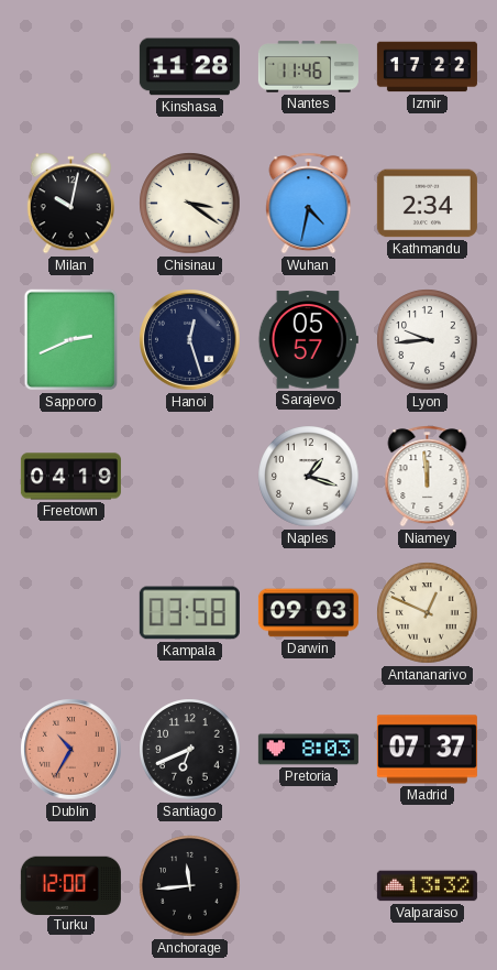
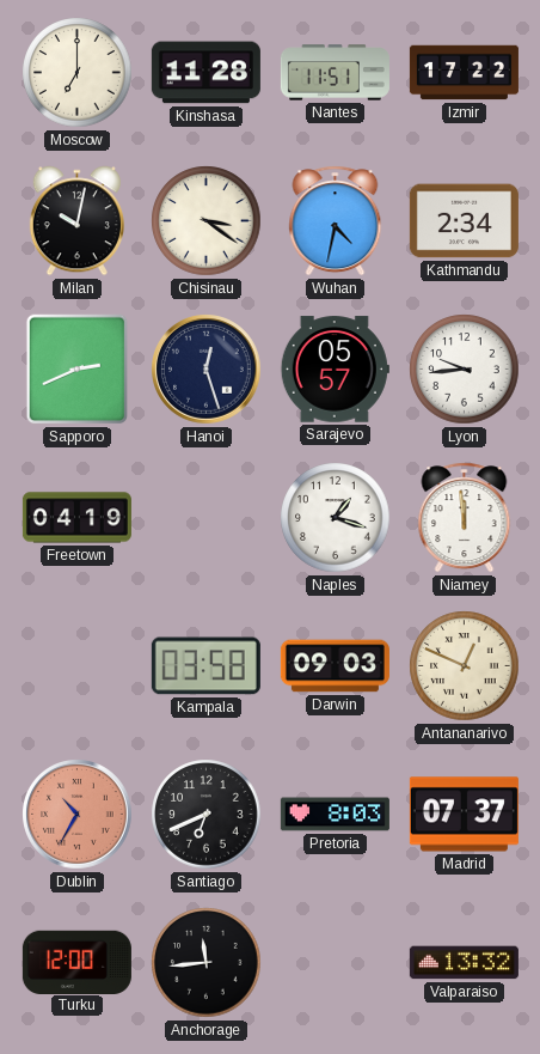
Moscow: none -> 7:00
Nantes: 11:46 -> 11:51
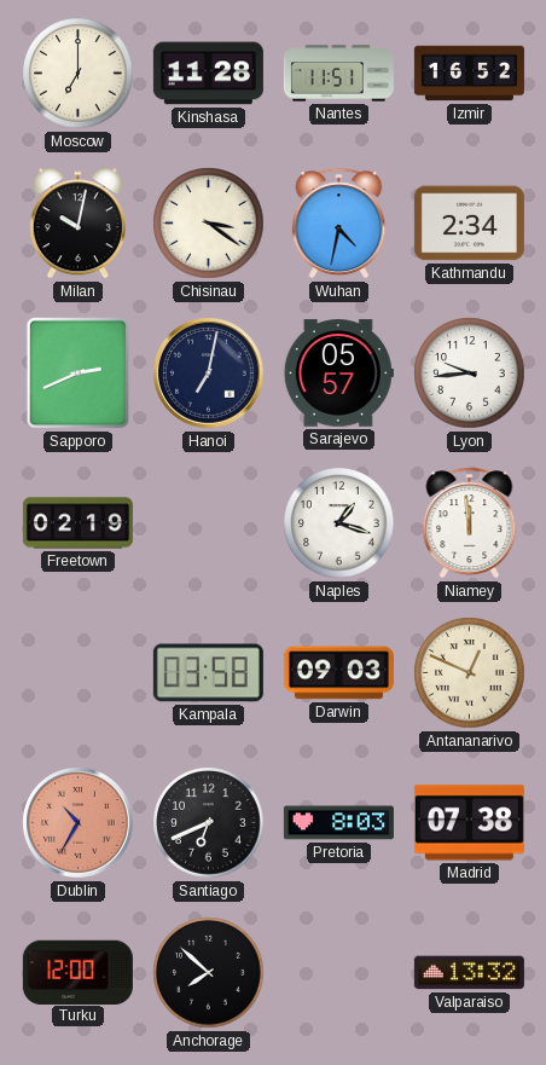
Izmir: 17:22 -> 16:52
Hanoi: 12:27 -> 7:02
Freetown: 04:19 -> 02:19
Madrid: 07:37 -> 07:38
Anchorage: 11:44 -> 7:52
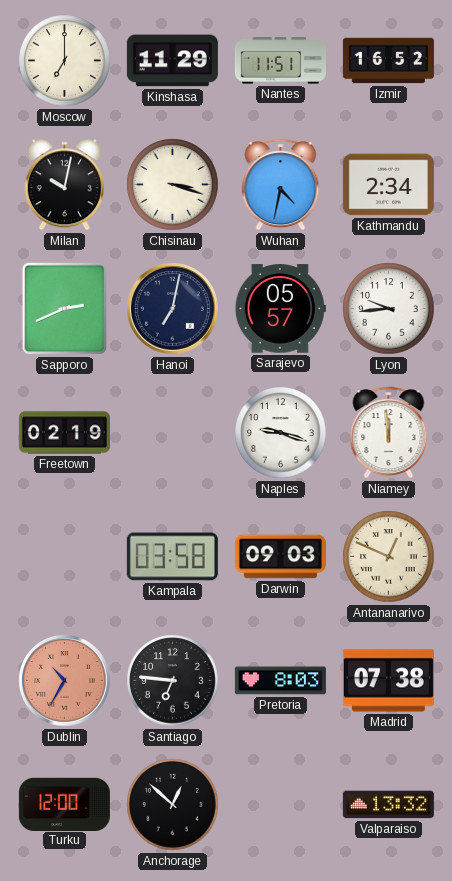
Kinshasa: 11:28 -> 11:29
Chisinau: 3:21 -> 3:18
Naples: 1:18 -> 9:18
Santiago: 6:41 -> 6:46
Anchorage: 7:52 -> 12:52
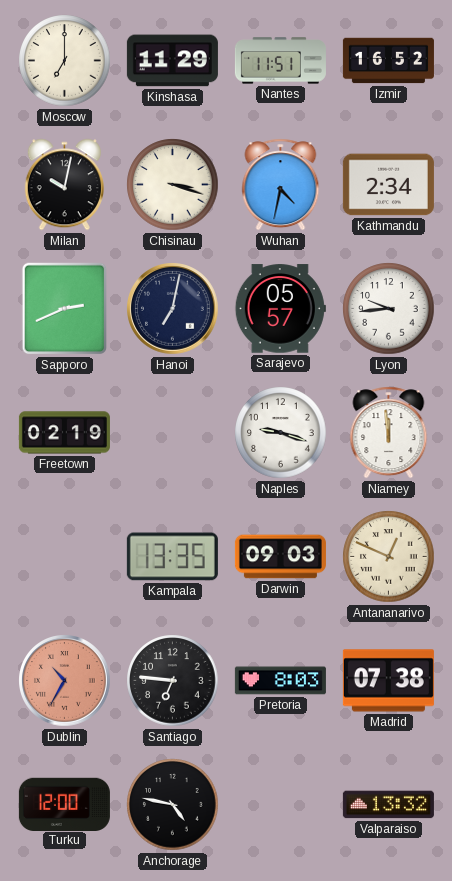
Kampala: 03:58 -> 13:35
Anchorage: 12:52 -> 4:47
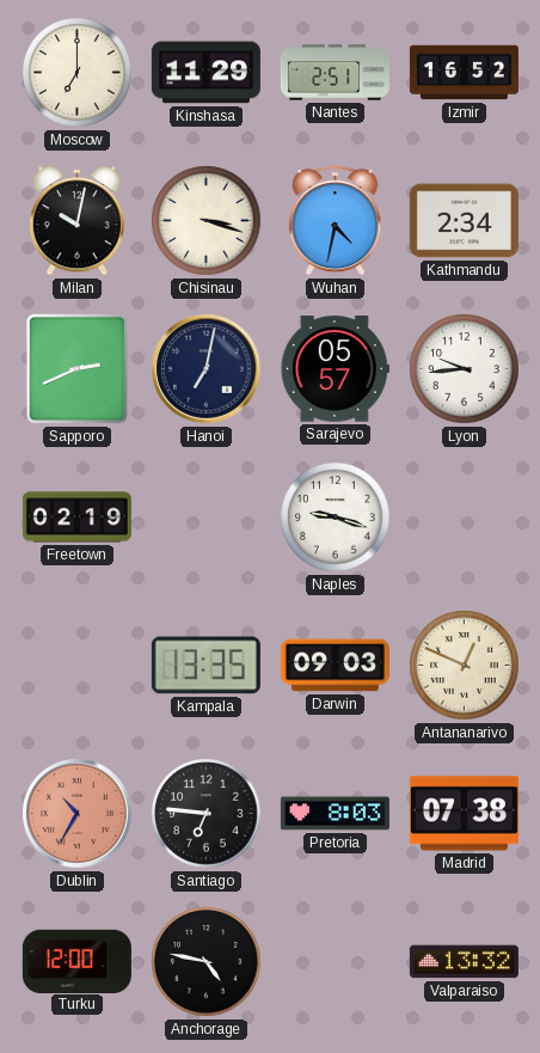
Nantes: 11:51 -> 2:51
Niamey: 11:59 -> none
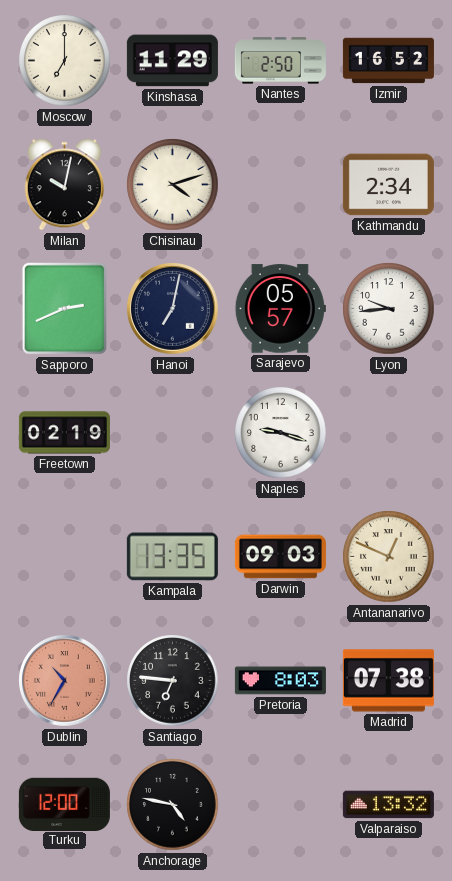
Nantes: 2:51 -> 2:50
Chisinau: 3:18 -> 4:12
Wuhan: 4:32 -> none
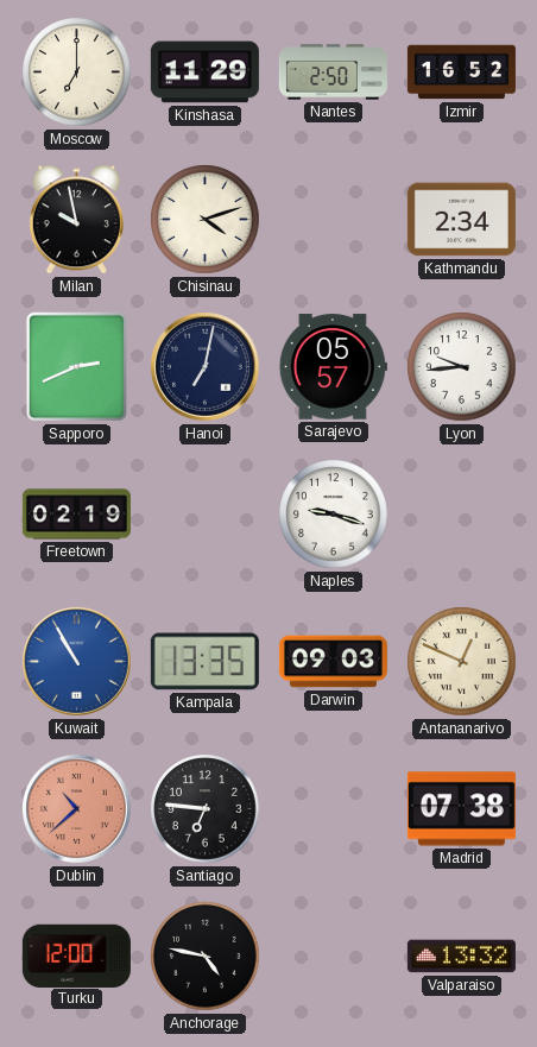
Milan: 10:02 -> 9:58
Kuwait: none -> 10:55
Dublin: 10:35 -> 10:38
Pretoria: 8:03 -> none
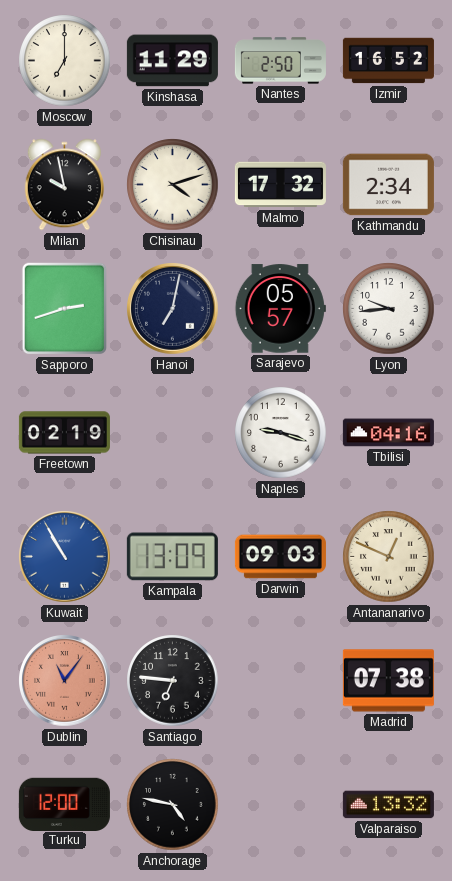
Malmo: none -> 17:32
Sapporo: 2:41 -> 2:42
Tbilisi: none -> 04:16
Kampala: 13:35 -> 13:09
Dublin: 10:38 -> 11:06
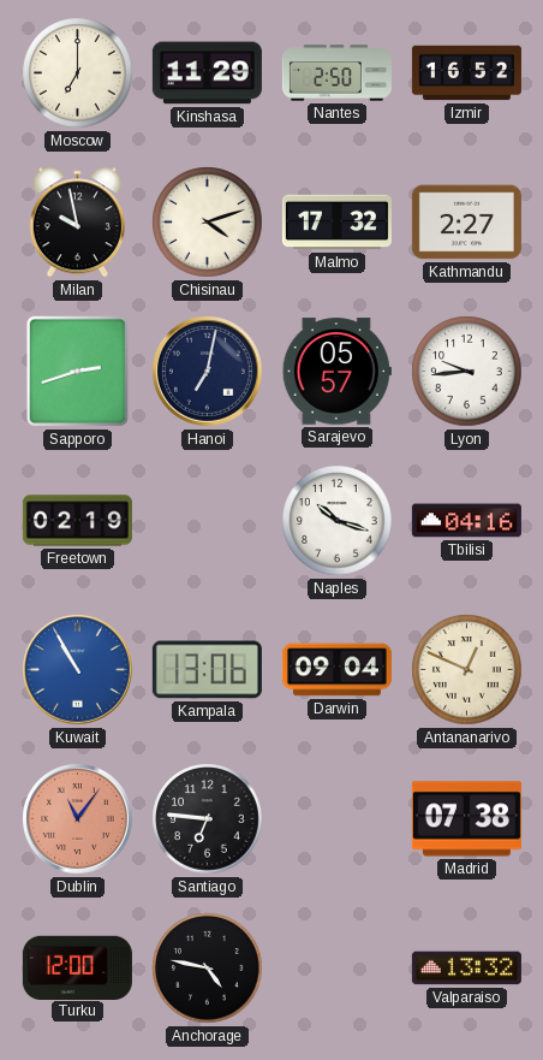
Kathmandu: 2:34 -> 2:27
Naples: 9:18 -> 10:18
Kampala: 13:09 -> 13:06
Darwin: 09:03 -> 09:04
